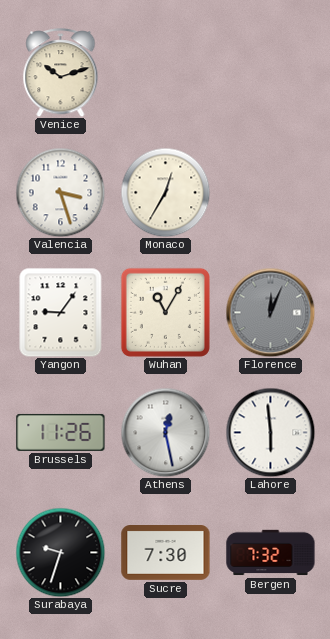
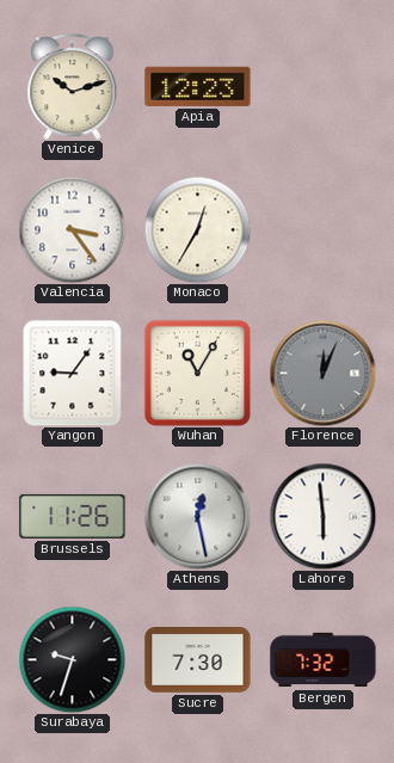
Apia: none -> 12:23
Valencia: 3:27 -> 3:24
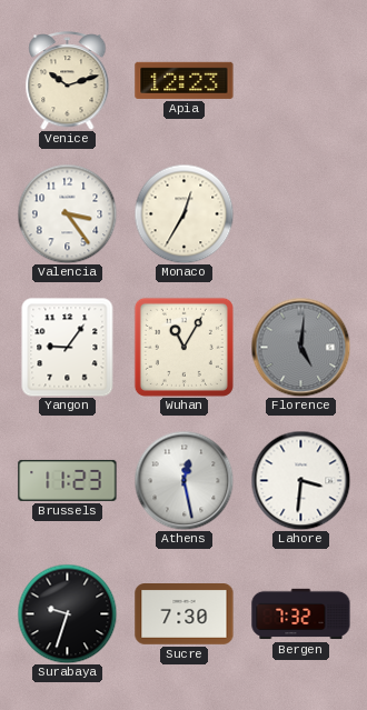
Florence: 12:04 -> 5:01
Brussels: 11:26 -> 11:23
Lahore: 5:59 -> 3:31
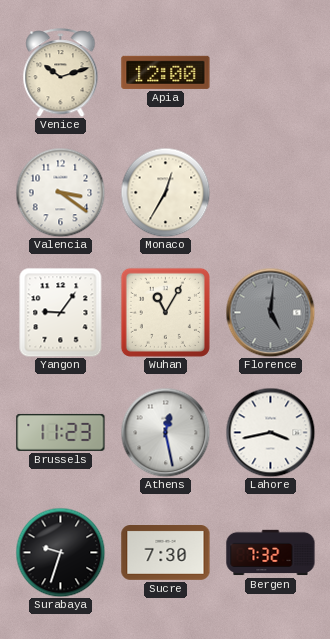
Apia: 12:23 -> 12:00
Valencia: 3:24 -> 3:21
Lahore: 3:31 -> 3:43
